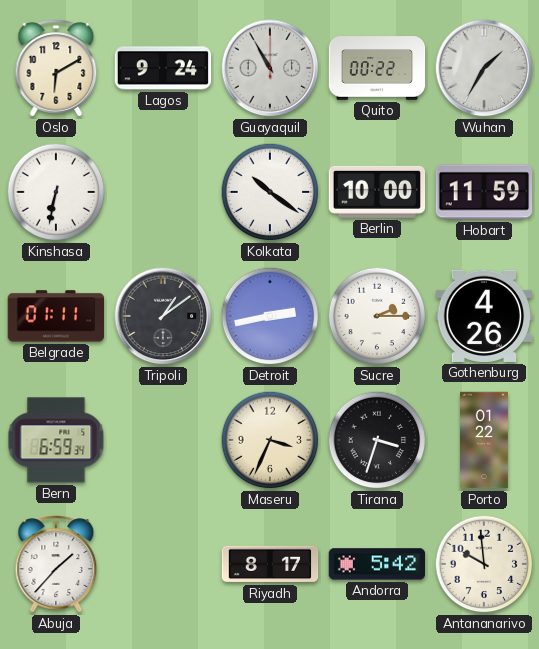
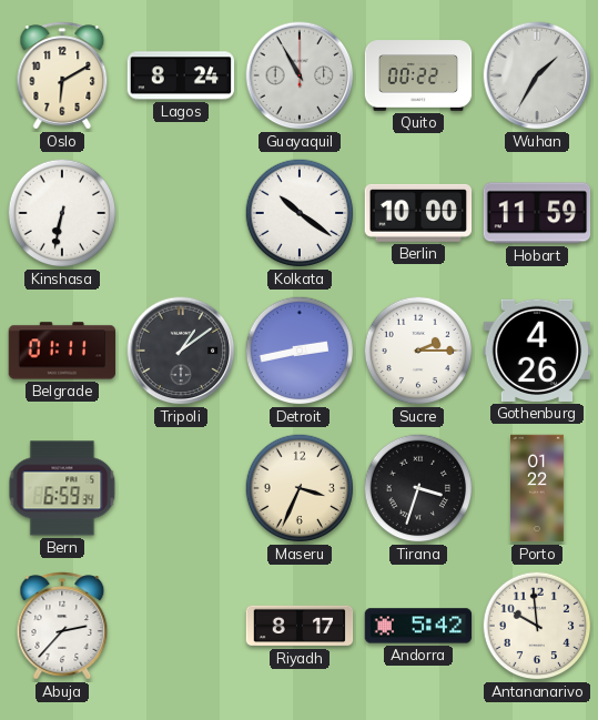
Lagos: 9:24 -> 8:24
Abuja: 1:37 -> 2:37
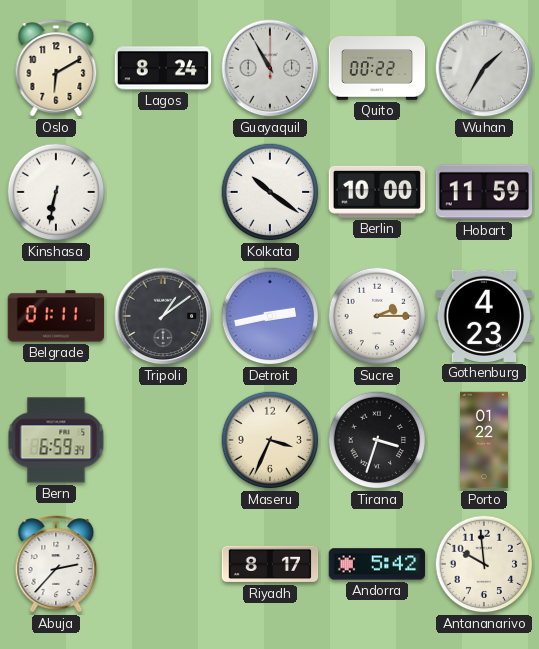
Gothenburg: 4:26 -> 4:23
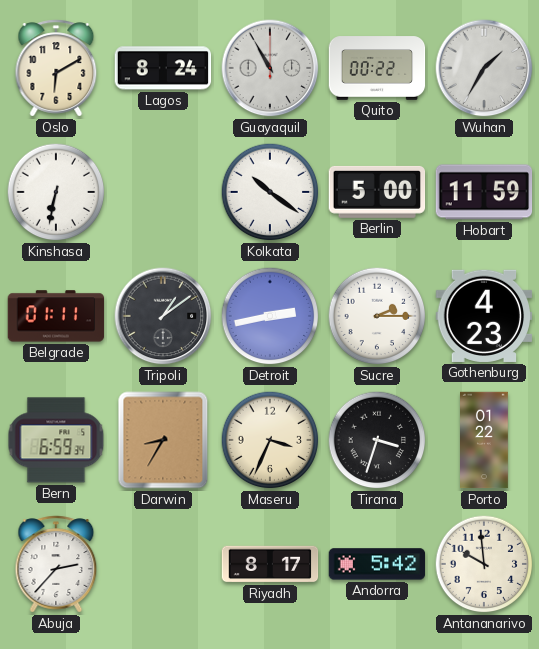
Berlin: 10:00 -> 5:00
Darwin: none -> 8:35
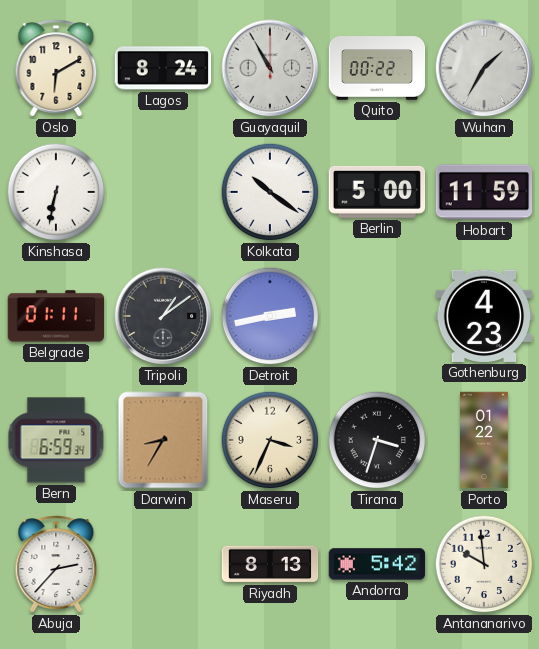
Sucre: 2:15 -> none
Riyadh: 8:17 -> 8:13
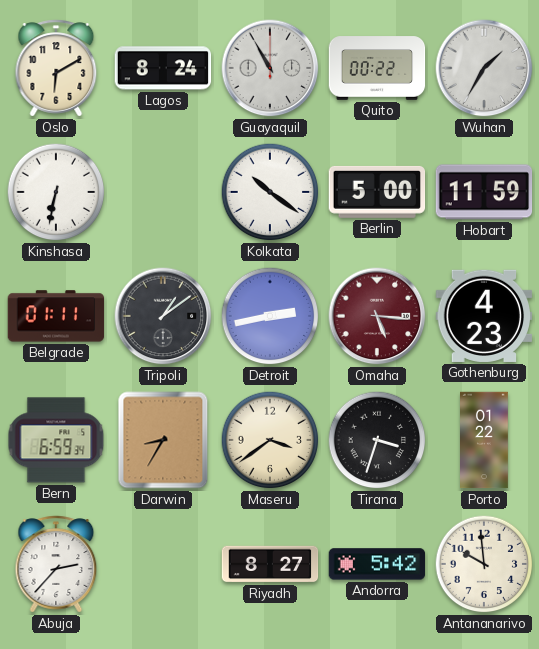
Omaha: none -> 5:16
Maseru: 3:34 -> 3:39
Riyadh: 8:13 -> 8:27
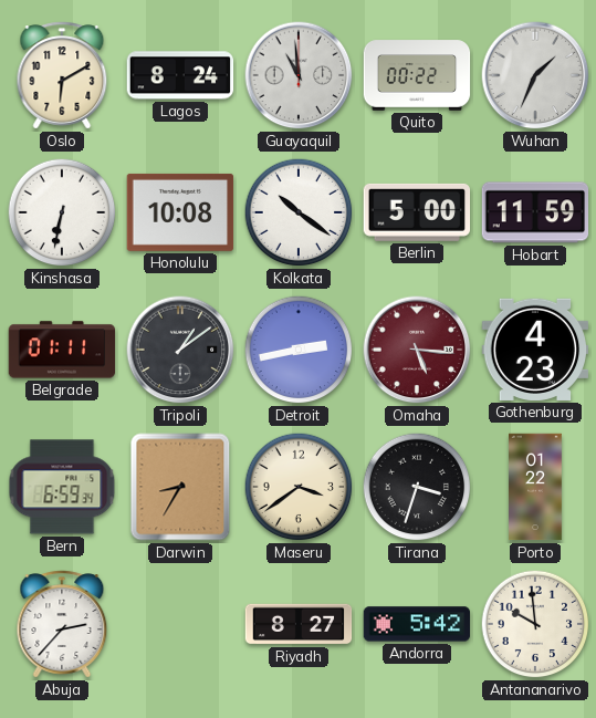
Guayaquil: 10:55 -> 10:59
Wuhan: 1:35 -> 1:34
Honolulu: none -> 10:08
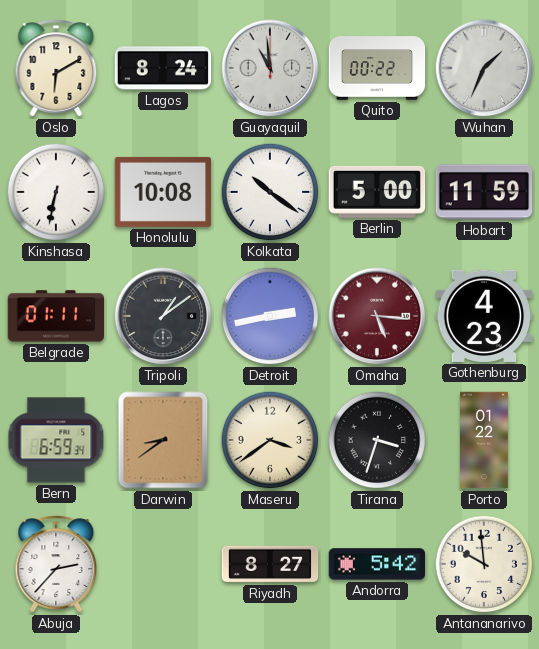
Darwin: 8:35 -> 8:39
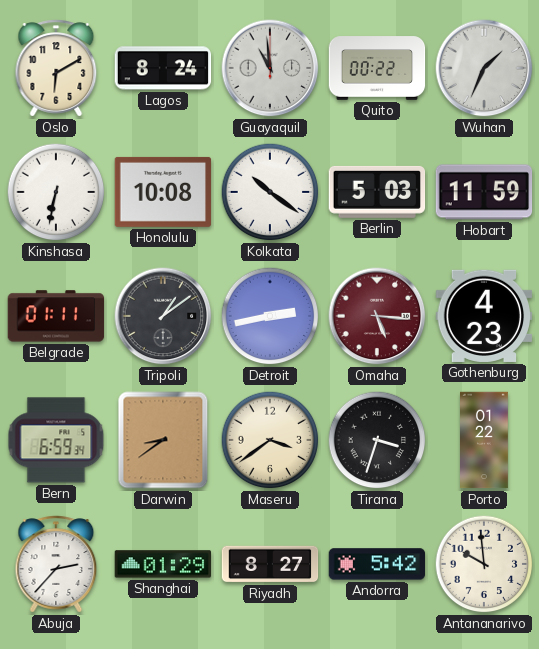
Berlin: 5:00 -> 5:03
Shanghai: none -> 01:29
